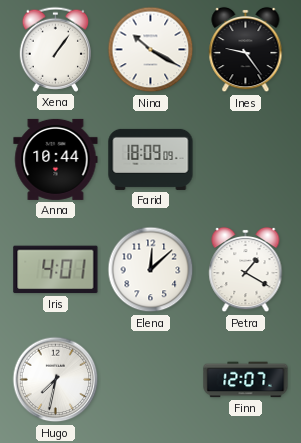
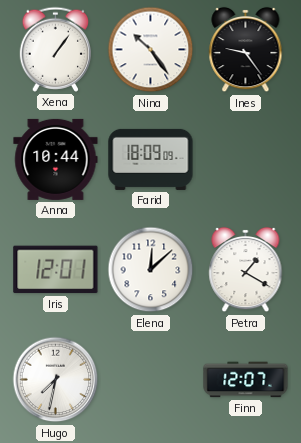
Nina: 10:20 -> 10:24
Iris: 4:01 -> 12:01
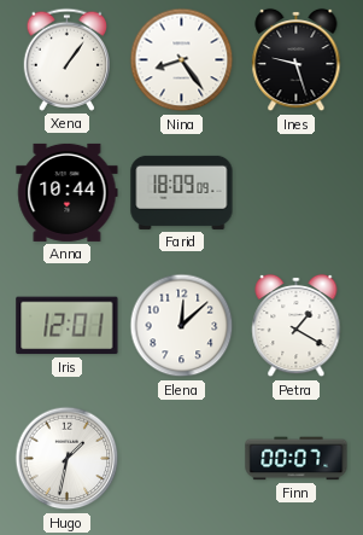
Nina: 10:24 -> 8:24
Ines: 9:24 -> 9:27
Hugo: 7:32 -> 1:32
Finn: 12:07 -> 00:07
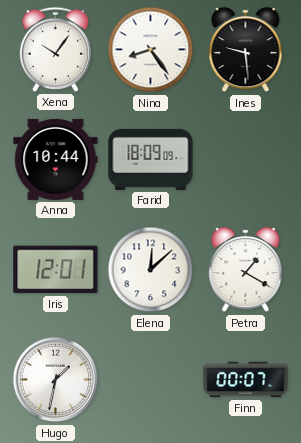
Xena: 1:06 -> 10:06
Ines: 9:27 -> 9:29
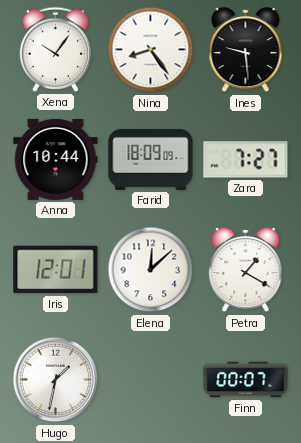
Zara: none -> 7:27
